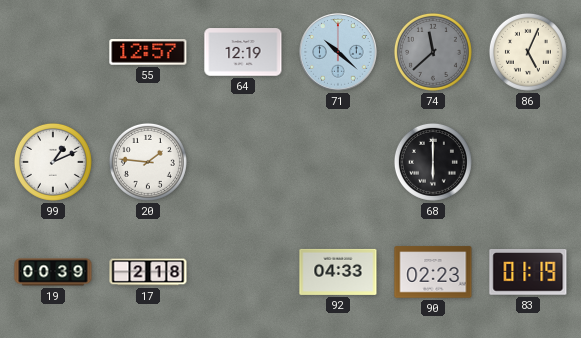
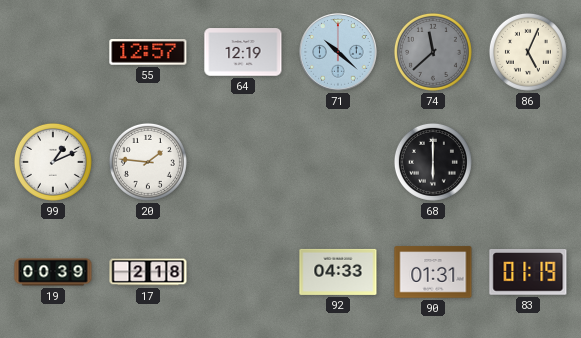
90: 02:23 -> 01:31
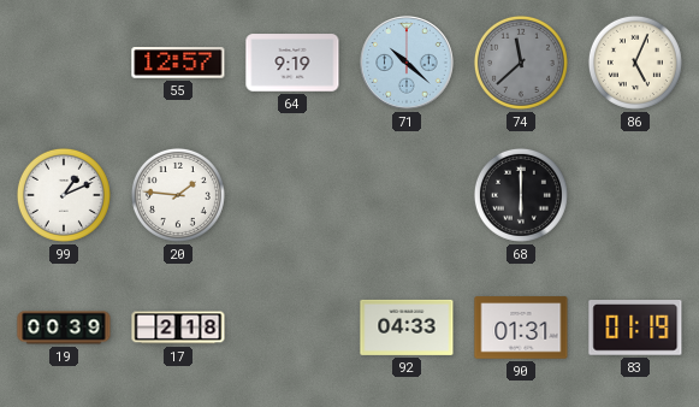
64: 12:19 -> 9:19
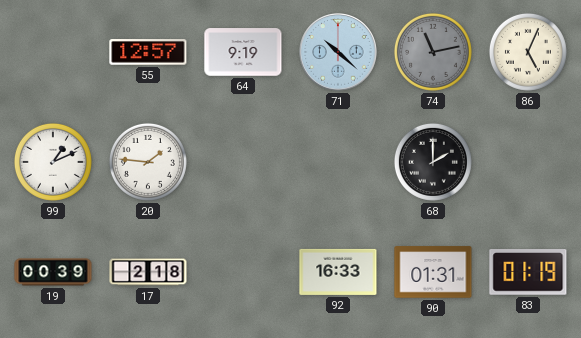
74: 11:38 -> 11:13
68: 6:00 -> 2:00
92: 04:33 -> 16:33
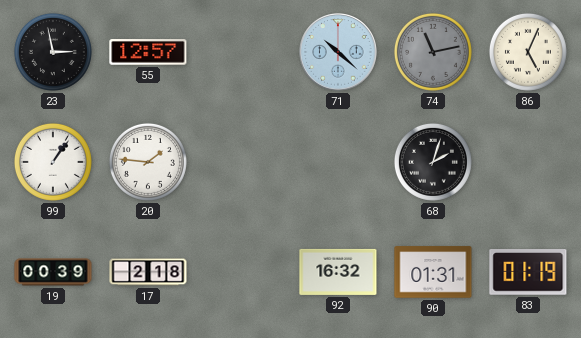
23: none -> 2:58
64: 9:19 -> none
99: 1:11 -> 1:06
68: 2:00 -> 2:03
92: 16:33 -> 16:32
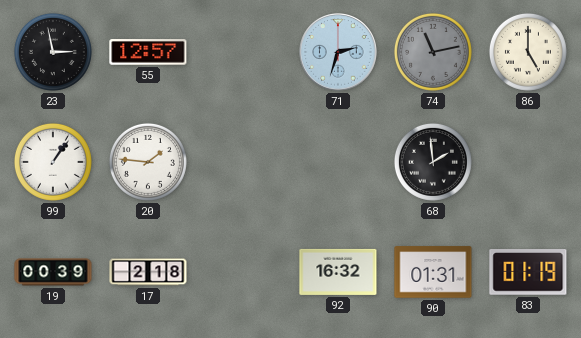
71: 10:22 -> 2:33
86: 5:04 -> 5:00
68: 2:03 -> 1:59
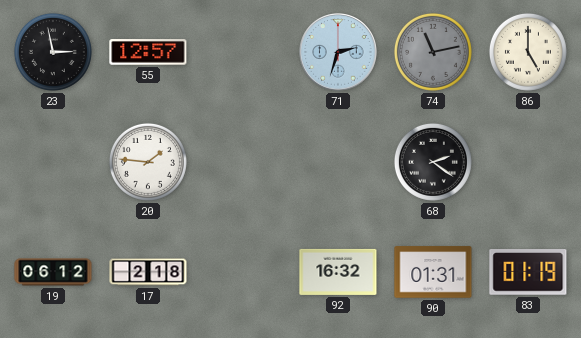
99: 1:06 -> none
68: 1:59 -> 2:21
19: 00:39 -> 06:12
